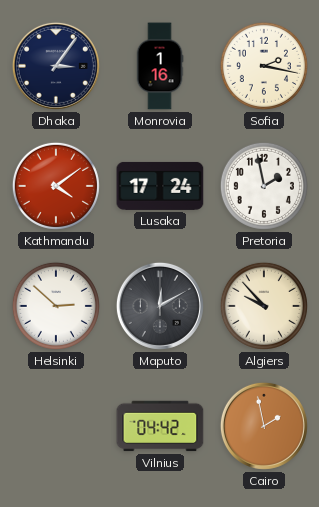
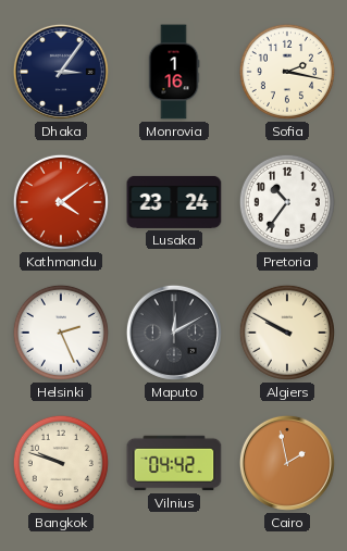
Lusaka: 17:24 -> 23:24
Pretoria: 1:58 -> 10:36
Helsinki: 2:52 -> 2:26
Algiers: 9:53 -> 9:50
Bangkok: none -> 9:48
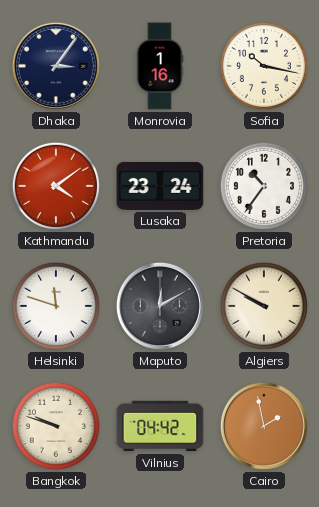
Sofia: 2:17 -> 10:17
Helsinki: 2:26 -> 11:48
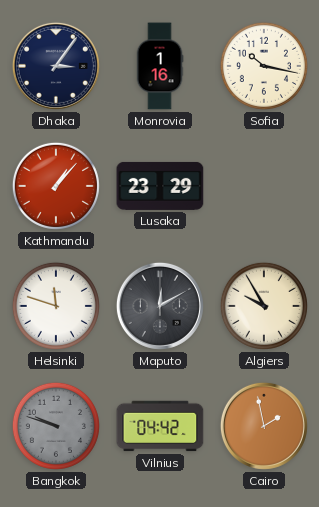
Kathmandu: 4:09 -> 1:07
Lusaka: 23:24 -> 23:29
Pretoria: 10:36 -> none
Algiers: 9:50 -> 9:55
Bangkok dial: cream -> grey
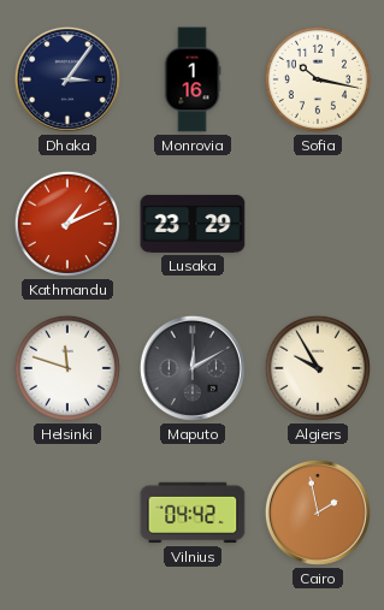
Kathmandu: 1:07 -> 1:11
Bangkok: 9:48 -> none
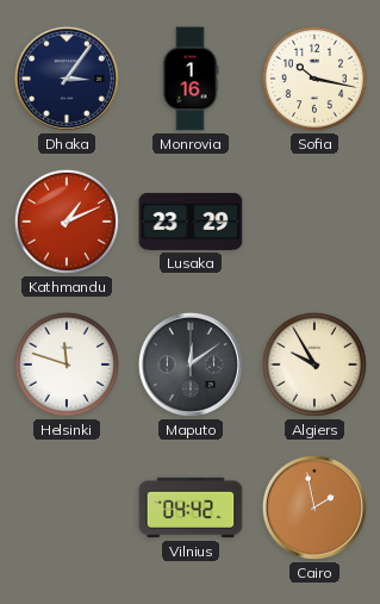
Maputo: 12:10 -> 12:09
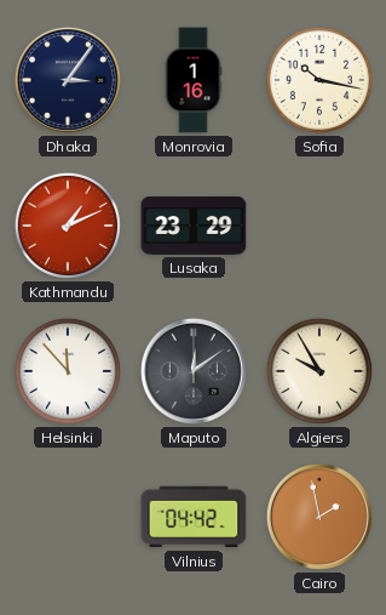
Helsinki: 11:48 -> 11:53
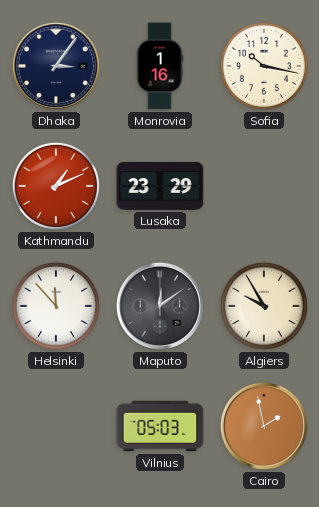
Vilnius: 04:42 -> 05:03
